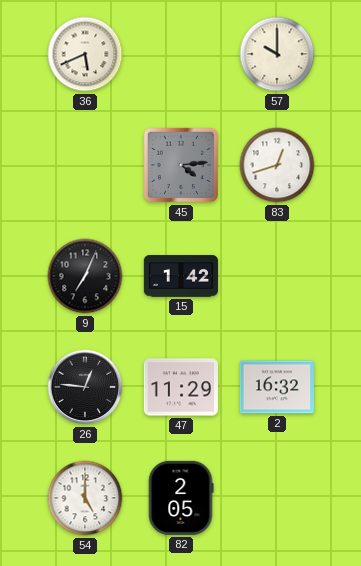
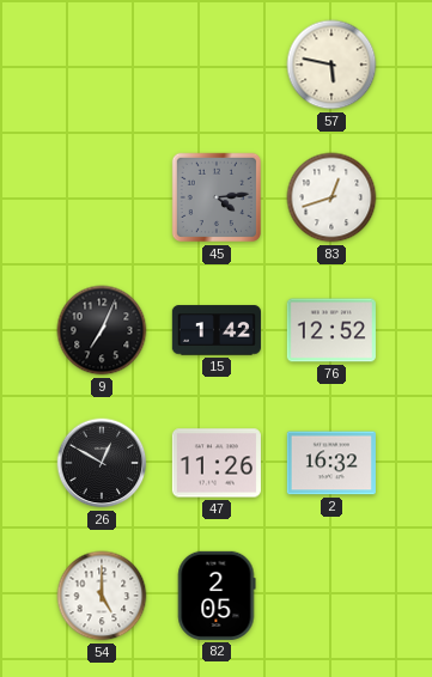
36: 5:41 -> none
57: 10:00 -> 5:47
76: none -> 12:52
26: 12:46 -> 12:50
47: 11:29 -> 11:26
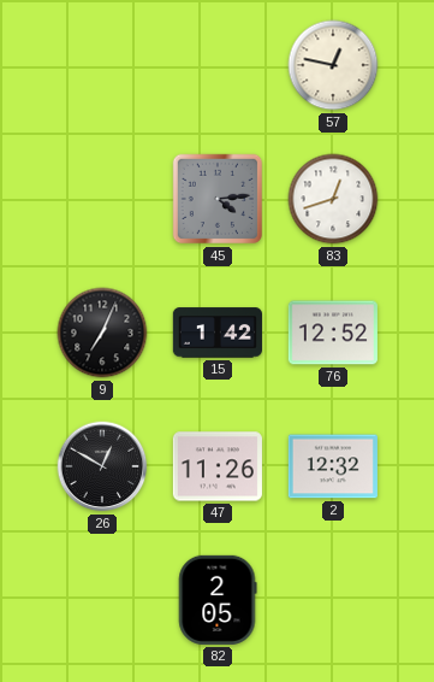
57: 5:47 -> 12:47
2: 16:32 -> 12:32
54: 5:00 -> none
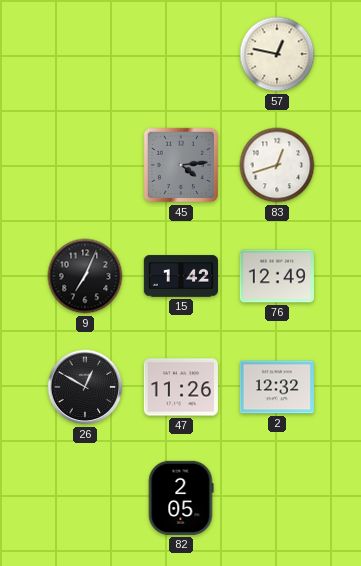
76: 12:52 -> 12:49
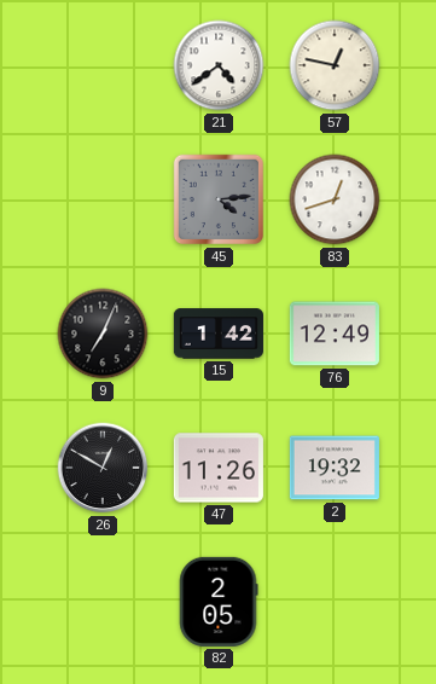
21: none -> 4:39
2: 12:32 -> 19:32
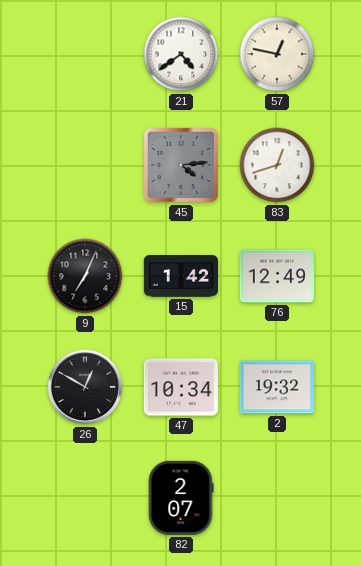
47: 11:26 -> 10:34
82: 2:05 -> 2:07
